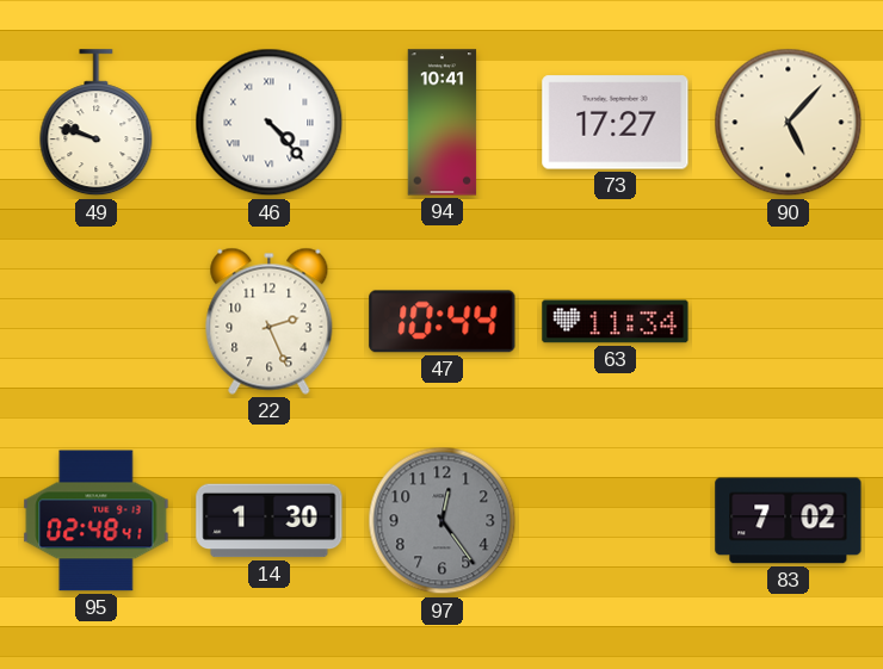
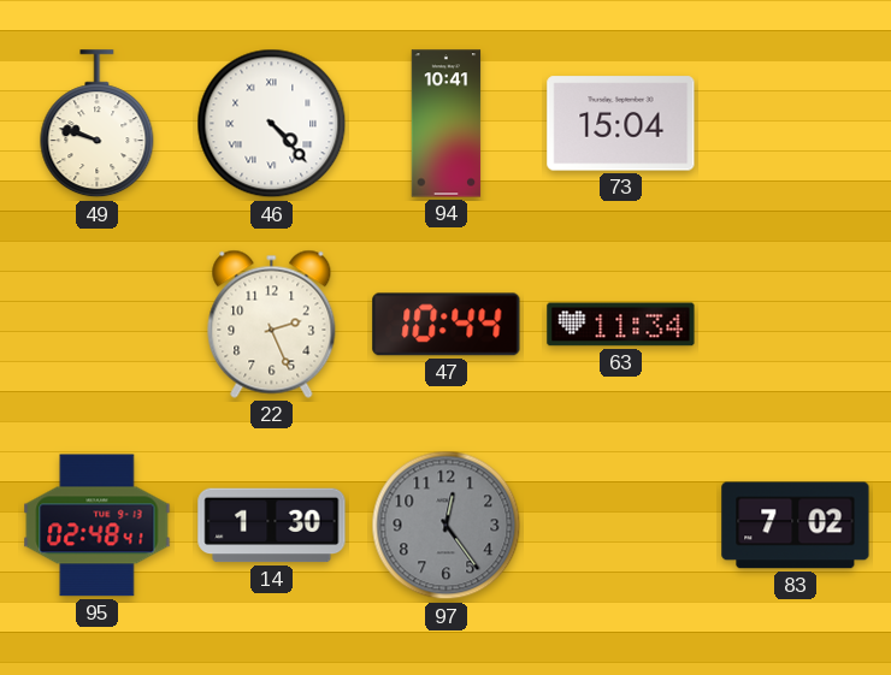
73: 17:27 -> 15:04
90: 5:07 -> none
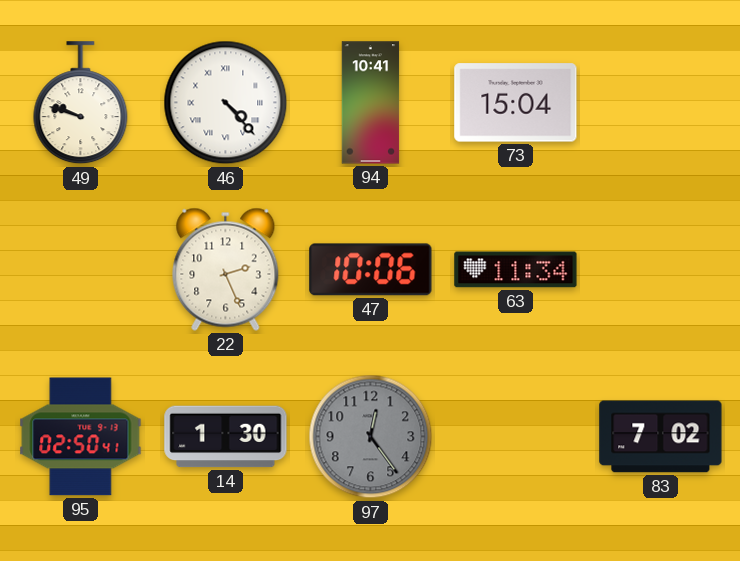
47: 10:44 -> 10:06
95: 02:48 -> 02:50
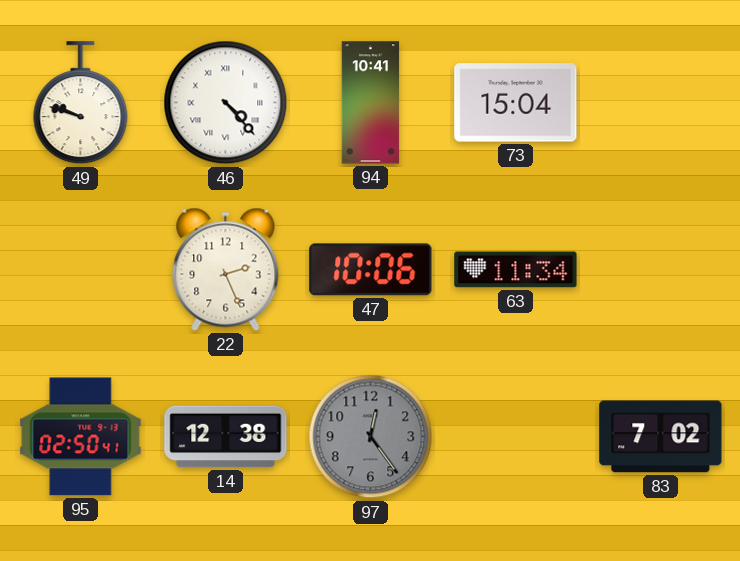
14: 1:30 -> 12:38
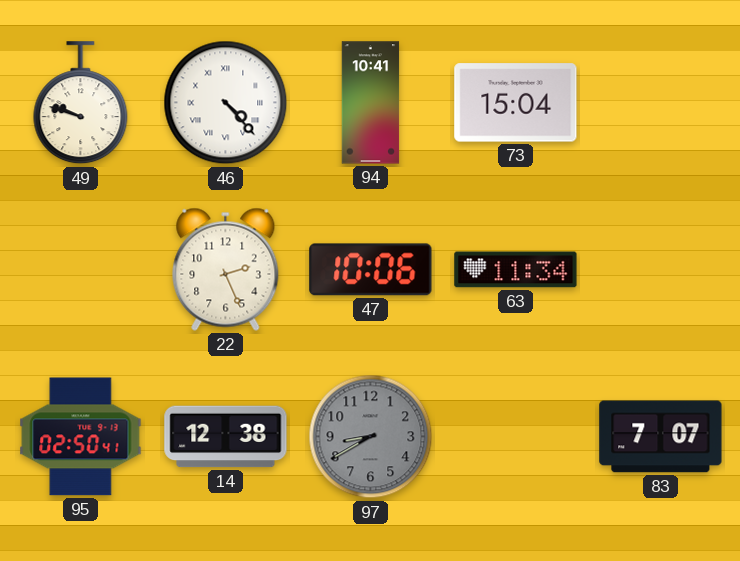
97: 12:24 -> 8:40
83: 7:02 -> 7:07
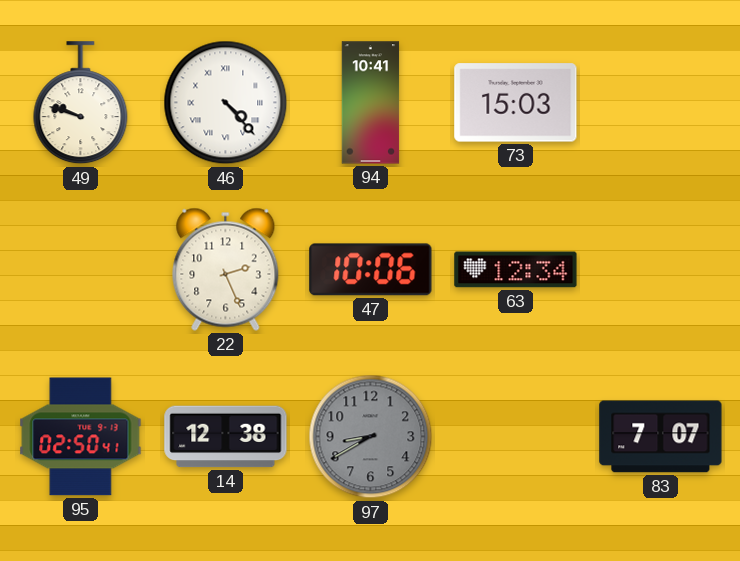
73: 15:04 -> 15:03
63: 11:34 -> 12:34
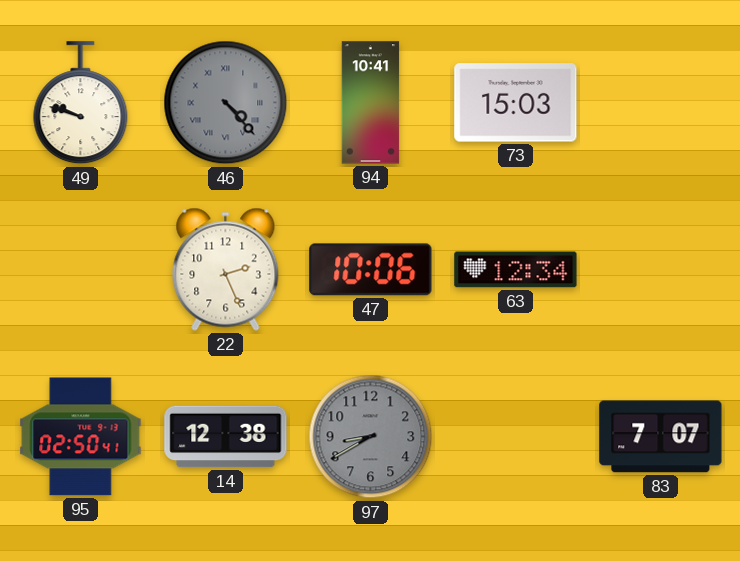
46 dial: white -> grey
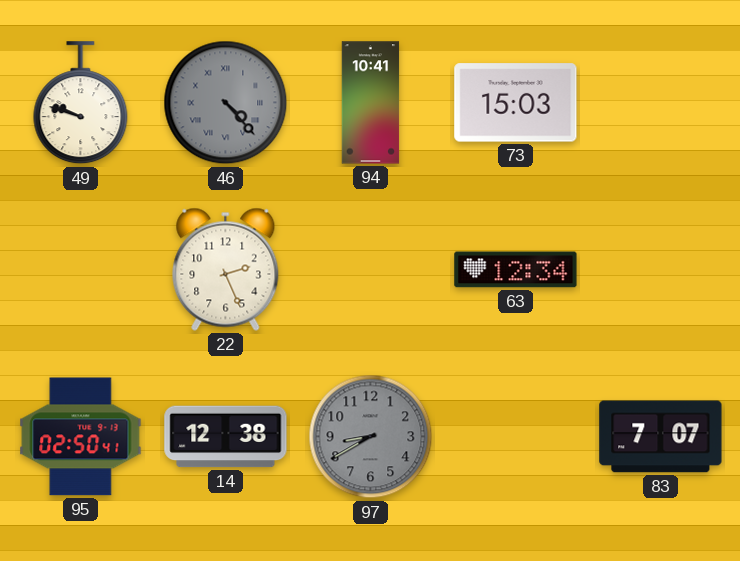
47: 10:06 -> none
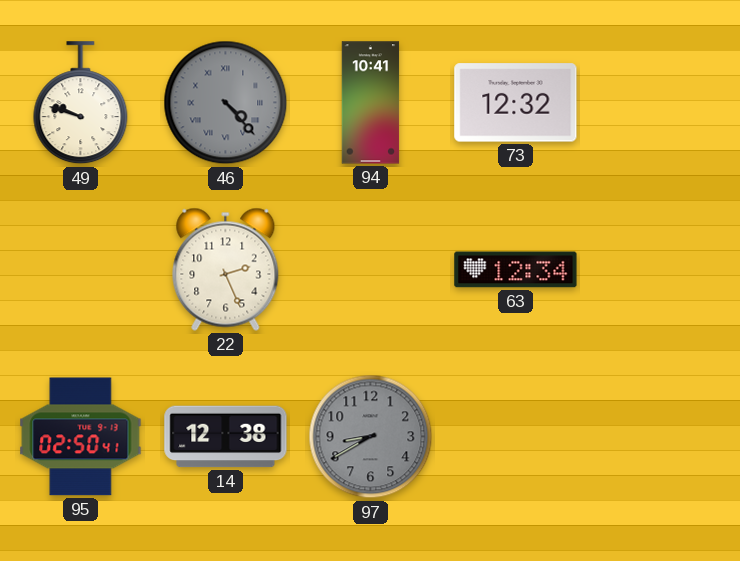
73: 15:03 -> 12:32
83: 7:07 -> none
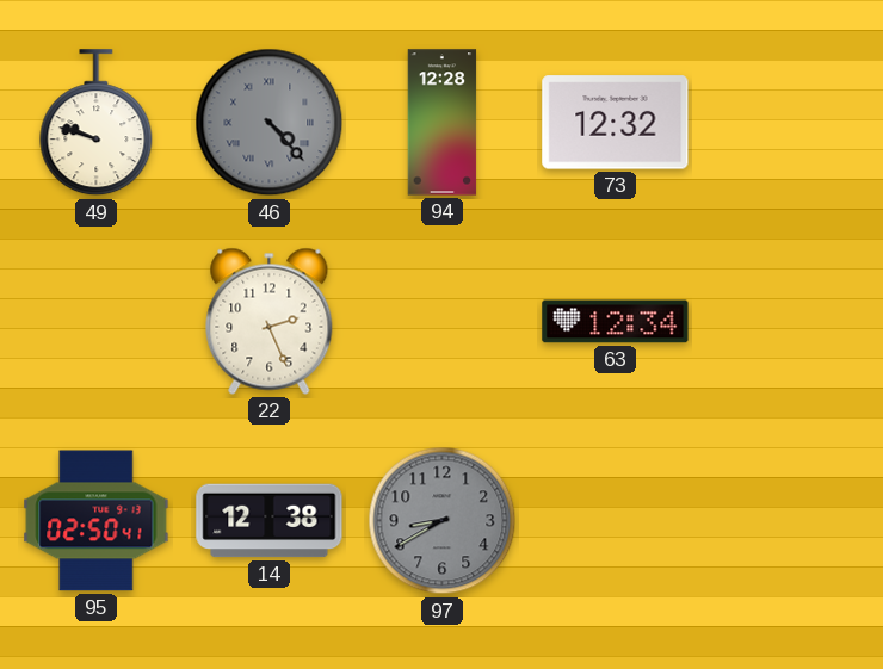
94: 10:41 -> 12:28
